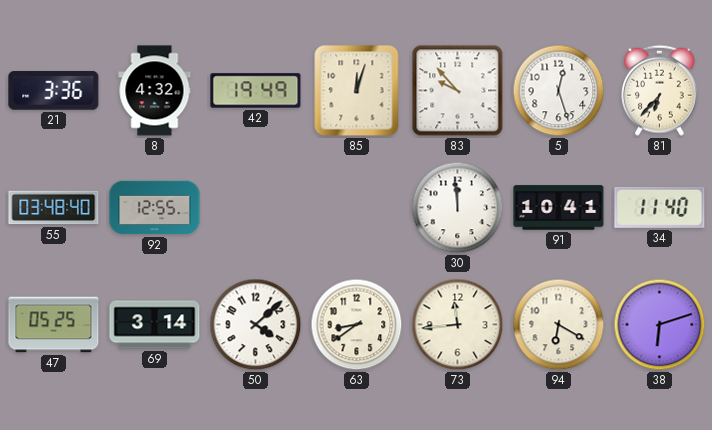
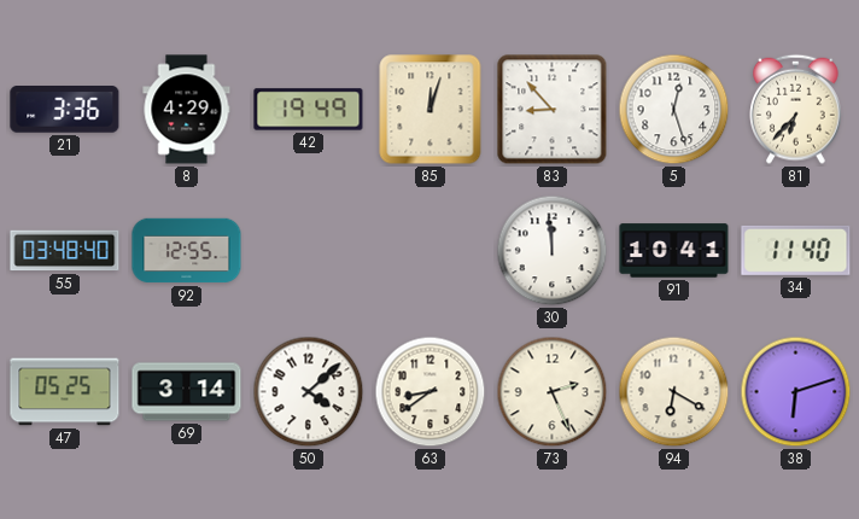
8: 4:32 -> 4:29
83: 9:53 -> 8:53
73: 11:44 -> 2:26
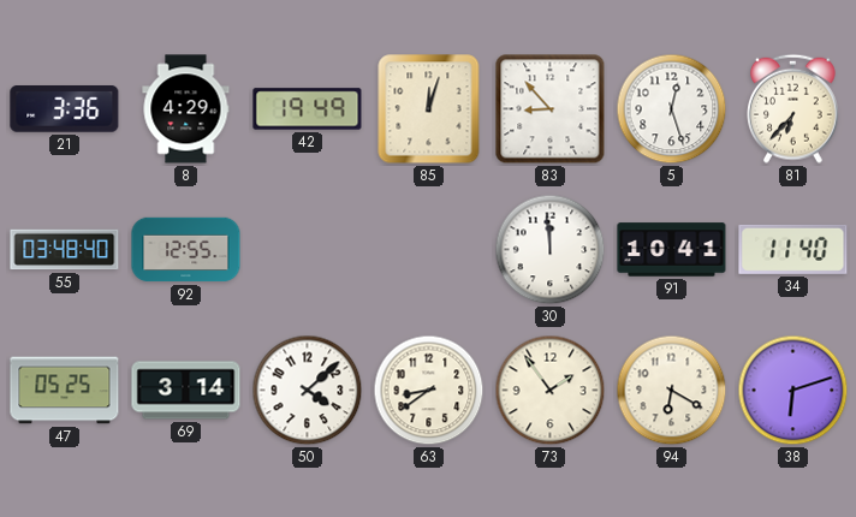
73: 2:26 -> 1:54
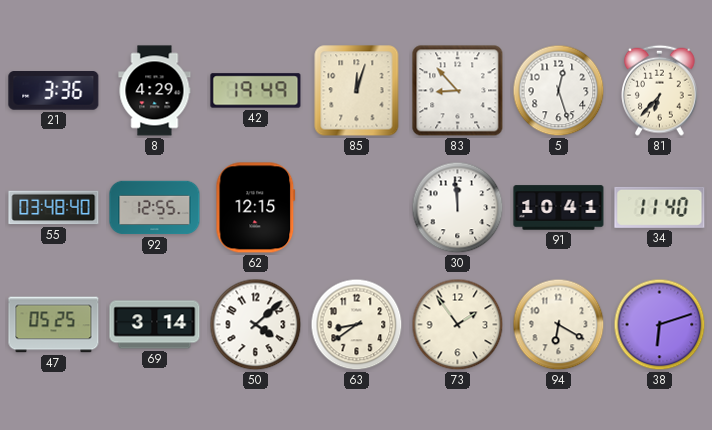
62: none -> 12:15
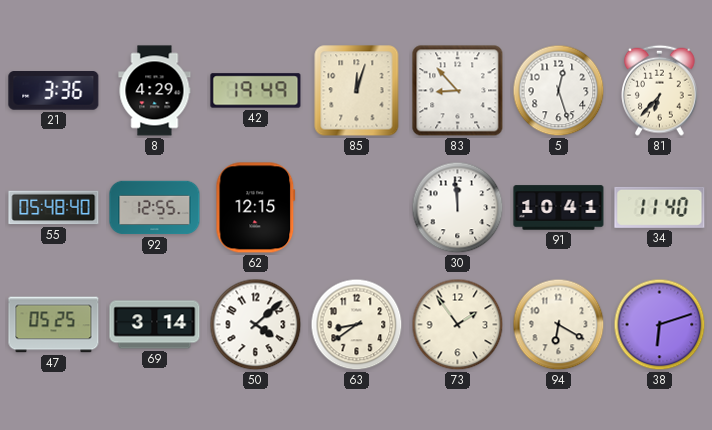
55: 03:48 -> 05:48
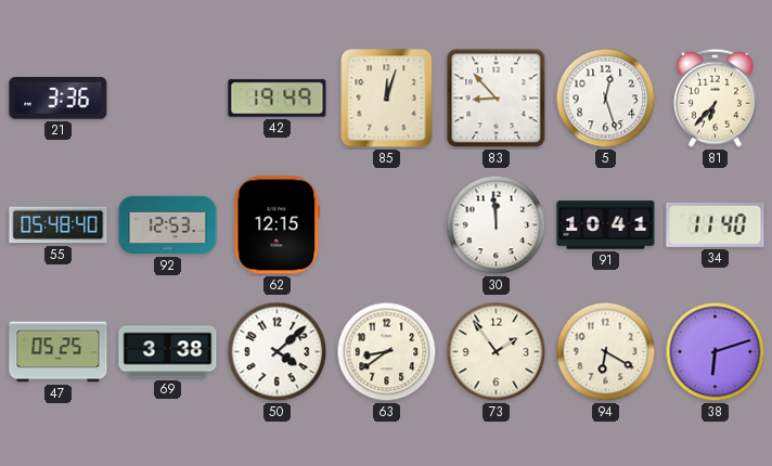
8: 4:29 -> none
92: 12:55 -> 12:53
69: 3:14 -> 3:38
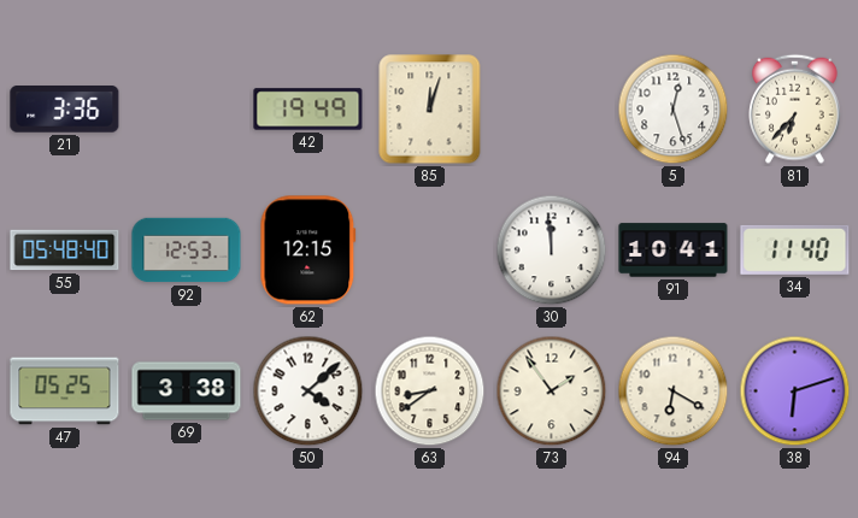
83: 8:53 -> none
